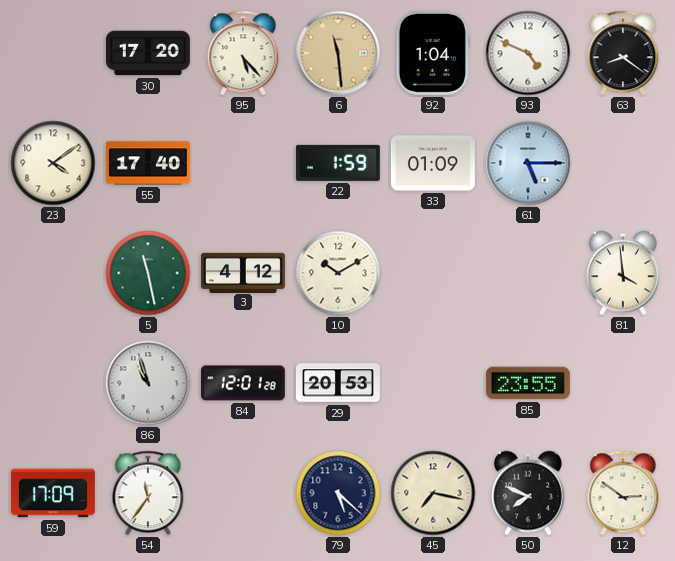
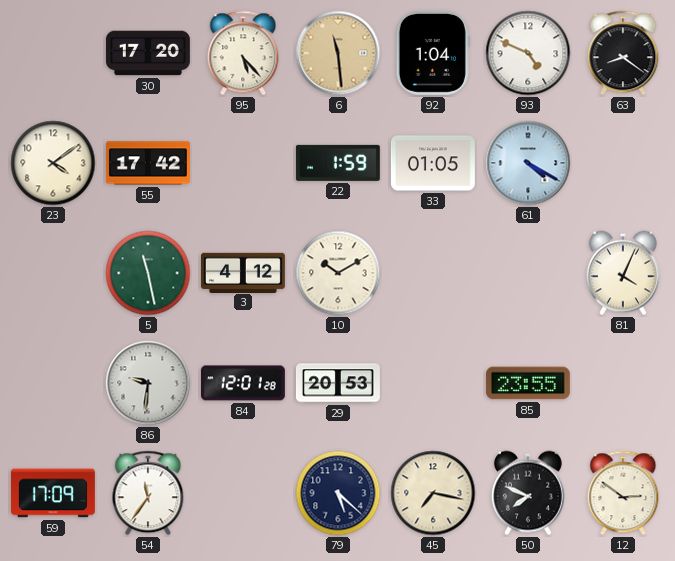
55: 17:40 -> 17:42
33: 01:09 -> 01:05
61: 5:15 -> 4:20
81: 3:59 -> 4:04
86: 10:57 -> 9:31
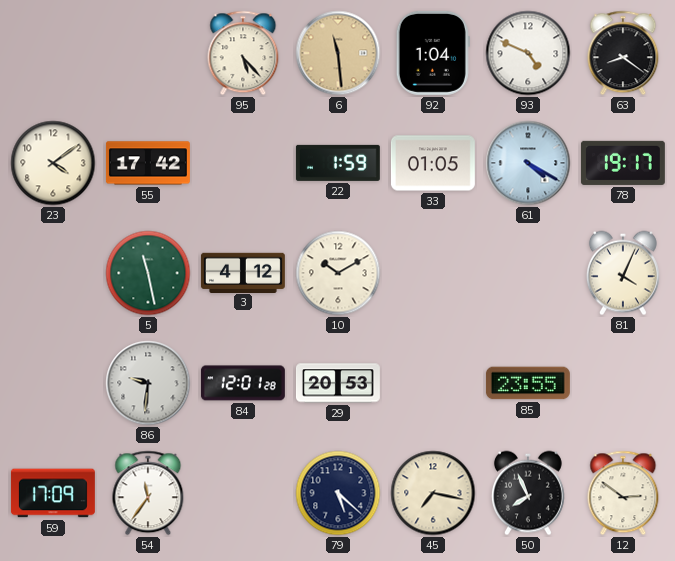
30: 17:20 -> none
78: none -> 19:17
50: 7:49 -> 7:56
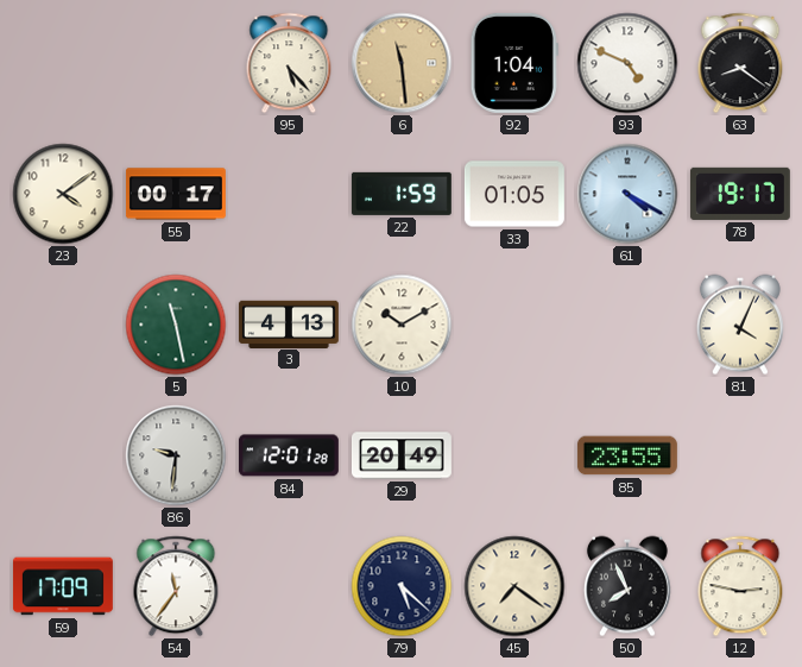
55: 17:42 -> 00:17
3: 4:12 -> 4:13
29: 20:53 -> 20:49
45: 7:17 -> 7:21
12: 2:51 -> 2:47
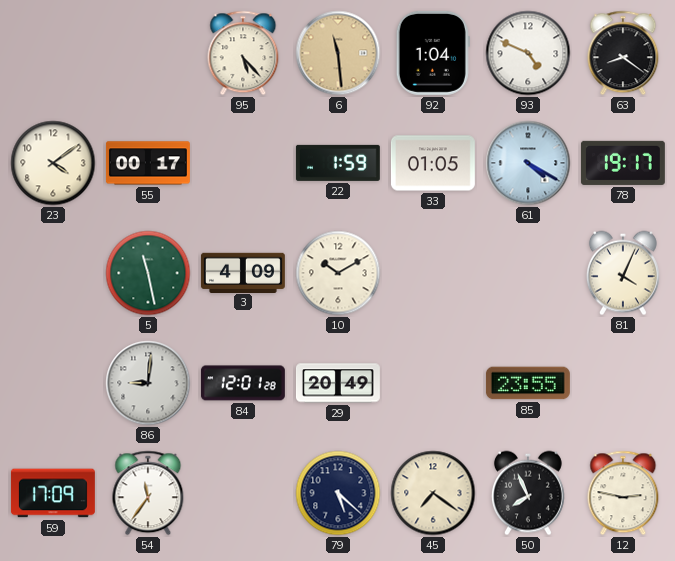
3: 4:13 -> 4:09
86: 9:31 -> 9:01
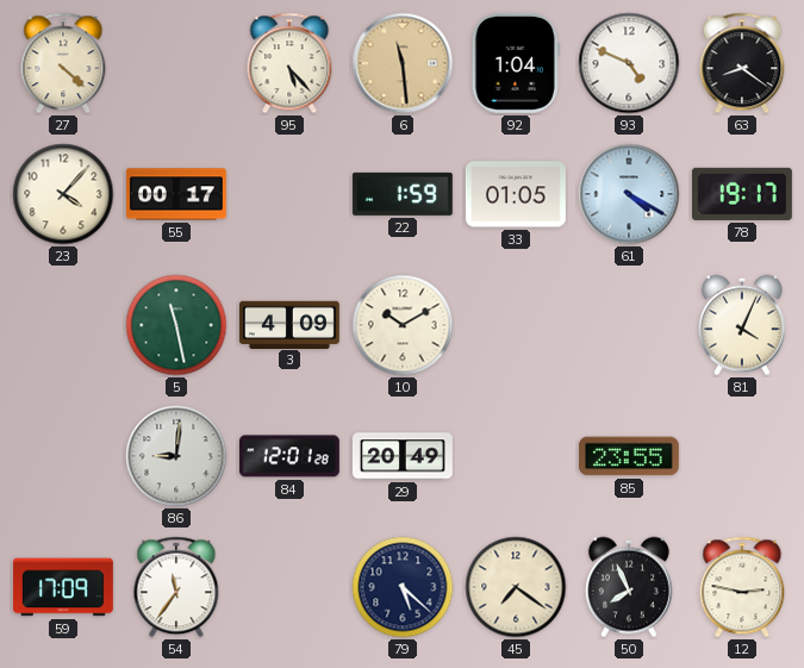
27: none -> 4:22
23: 4:09 -> 4:07
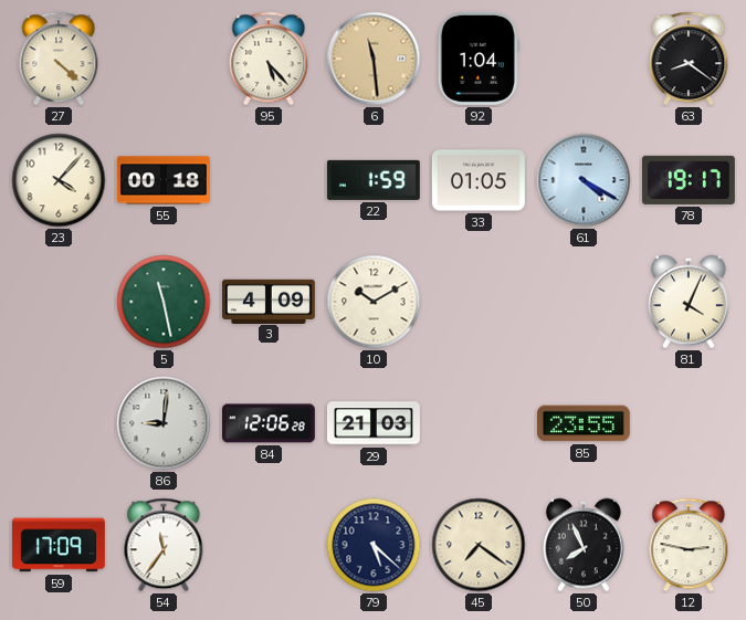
93: 4:49 -> none
55: 00:17 -> 00:18
84: 12:01 -> 12:06
29: 20:49 -> 21:03
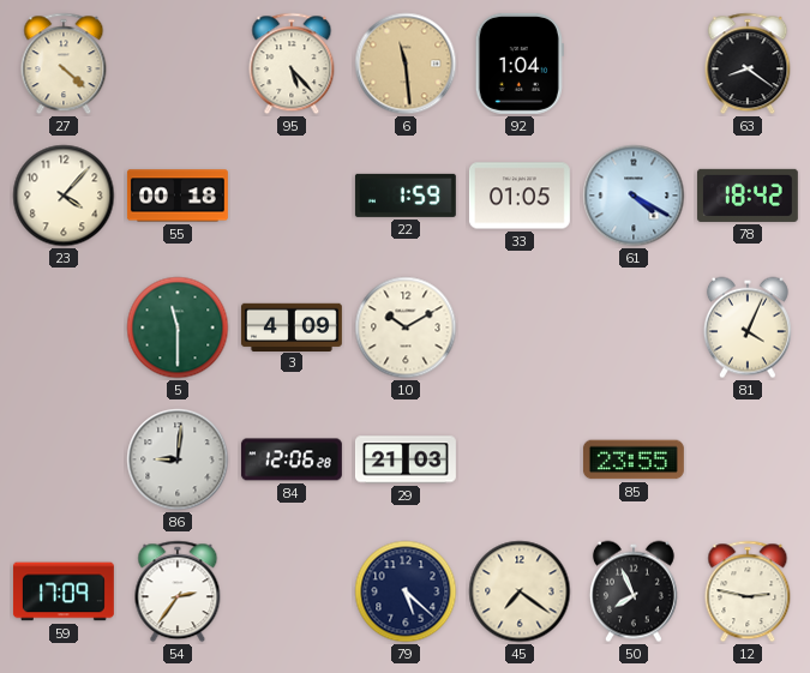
78: 19:17 -> 18:42
5: 11:28 -> 11:30
54: 11:36 -> 2:36
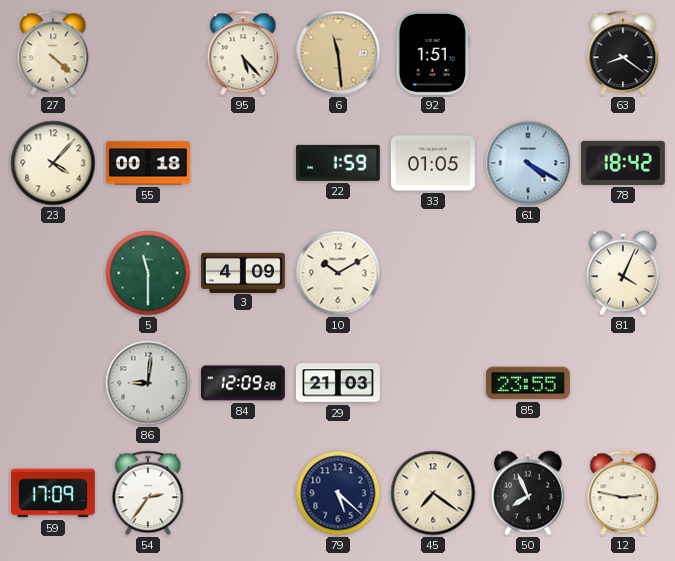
92: 1:04 -> 1:51
84: 12:06 -> 12:09
